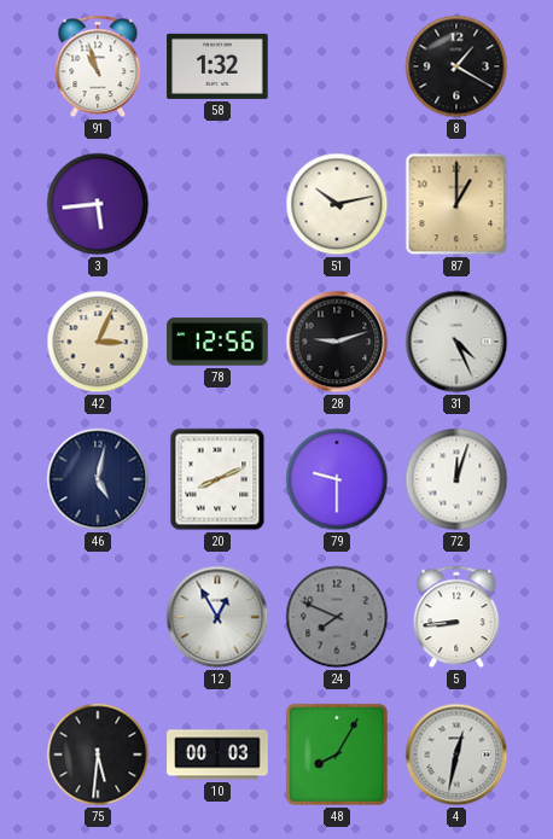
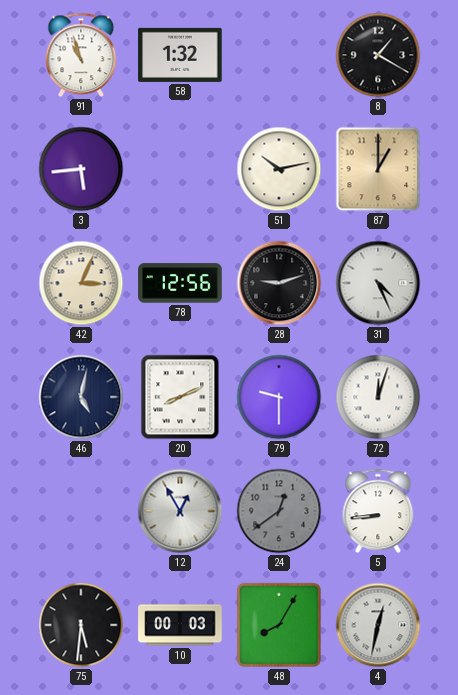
24: 7:49 -> 12:39
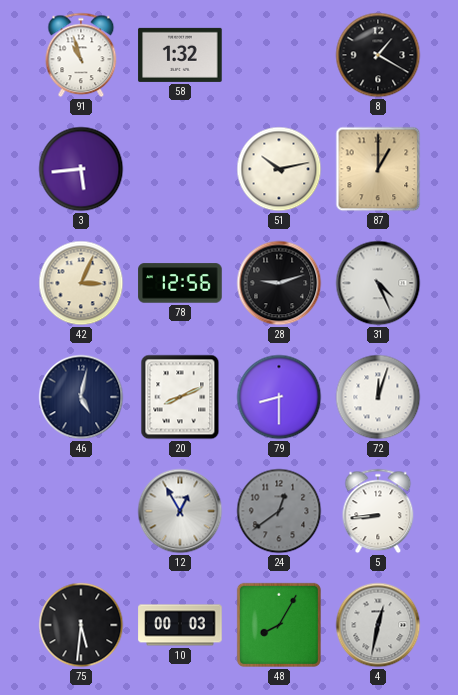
79: 9:30 -> 8:30
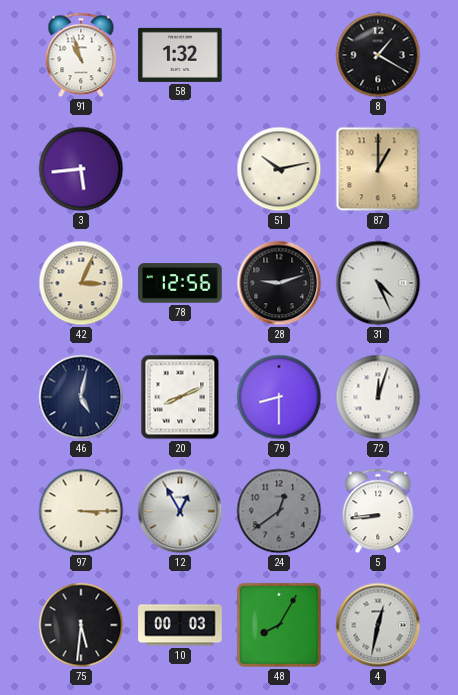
97: none -> 3:15
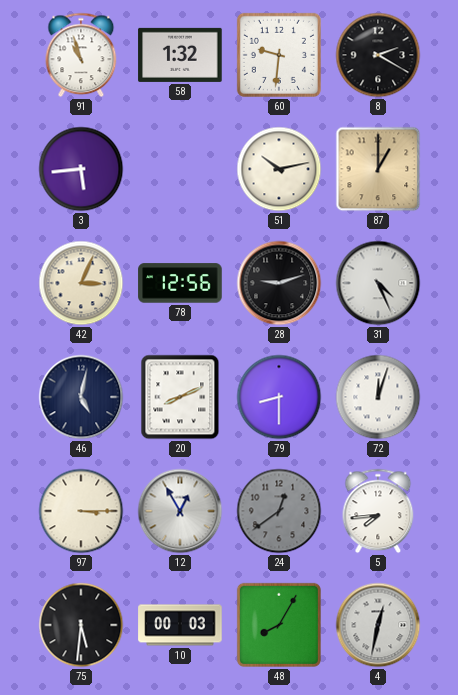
60: none -> 9:31
8: 1:20 -> 2:20
5: 8:44 -> 7:44
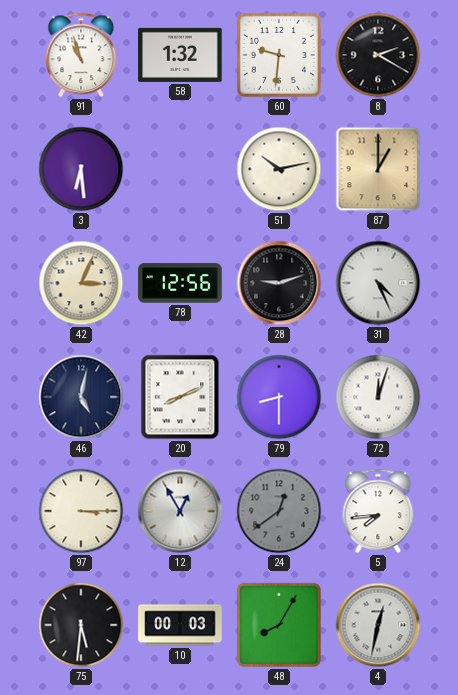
3: 5:44 -> 6:29
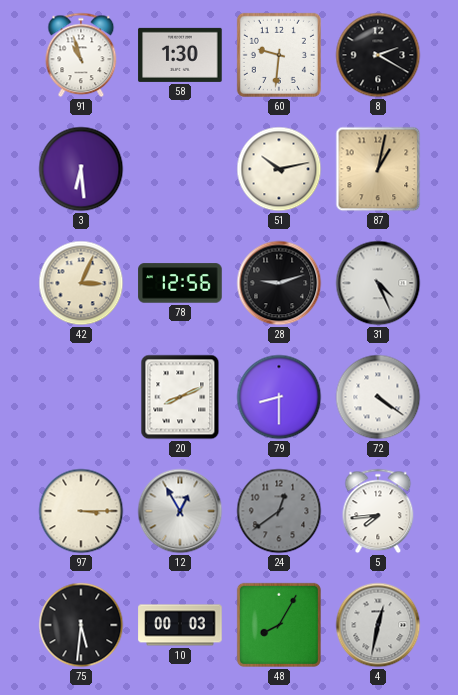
58: 1:32 -> 1:30
87: 1:00 -> 1:02
46: 5:02 -> none
72: 12:03 -> 4:21
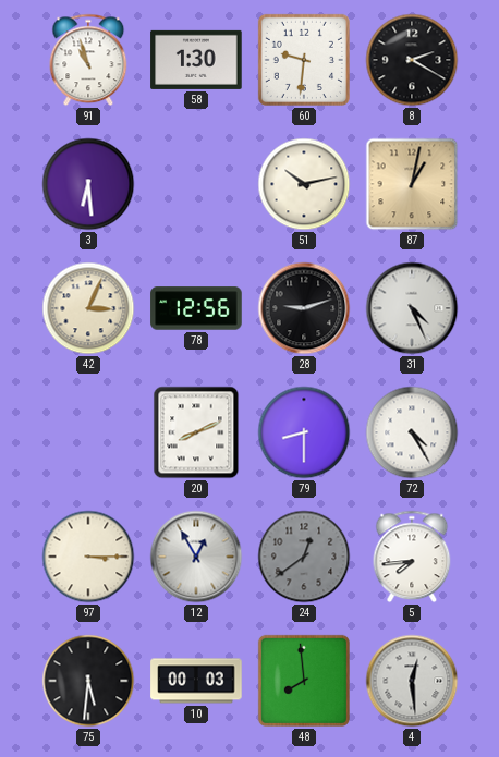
72: 4:21 -> 4:25
48: 8:05 -> 7:59
4: 12:32 -> 12:29
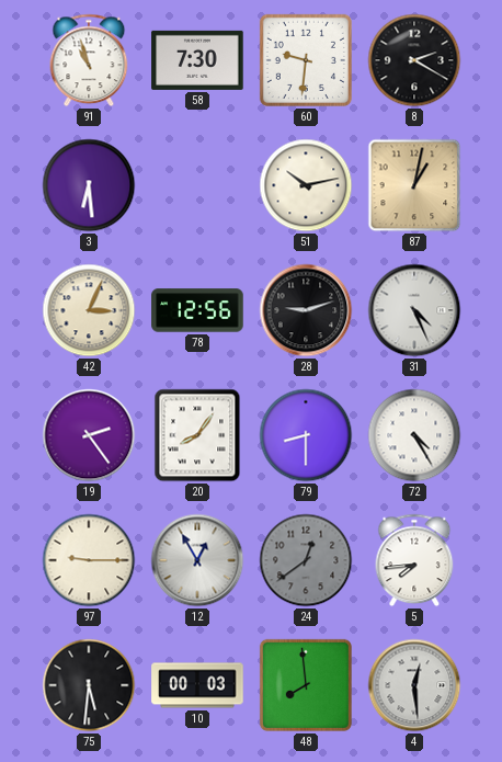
58: 1:30 -> 7:30
19: none -> 2:24
20: 8:11 -> 8:06
97: 3:15 -> 9:15
